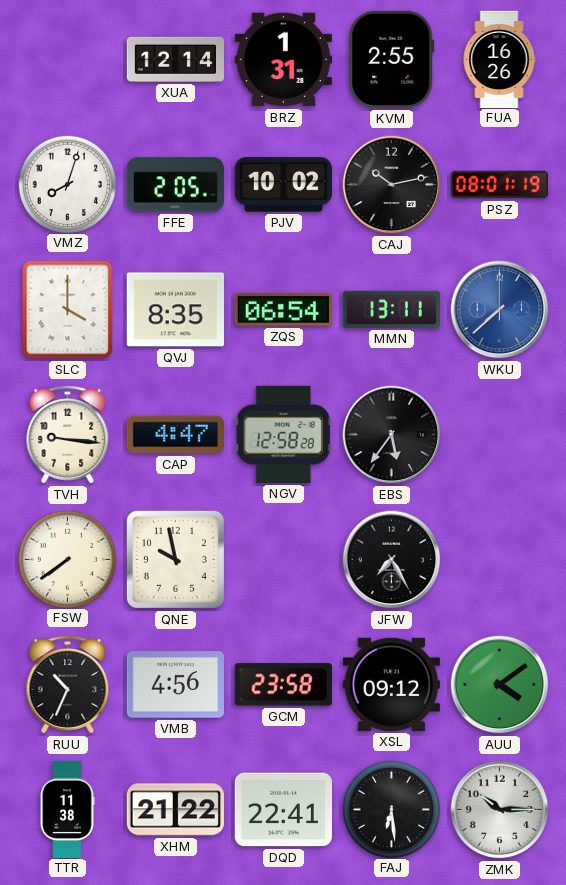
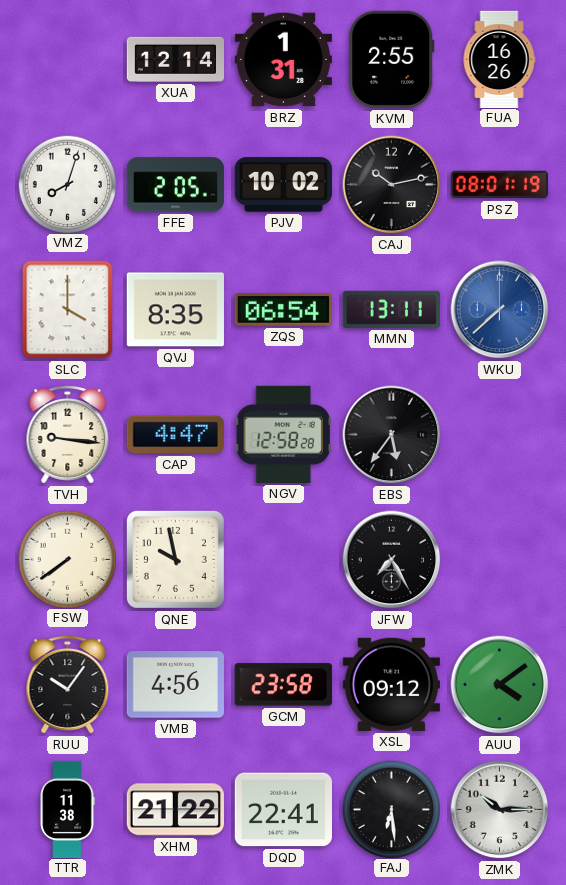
RUU: 10:34 -> 10:06
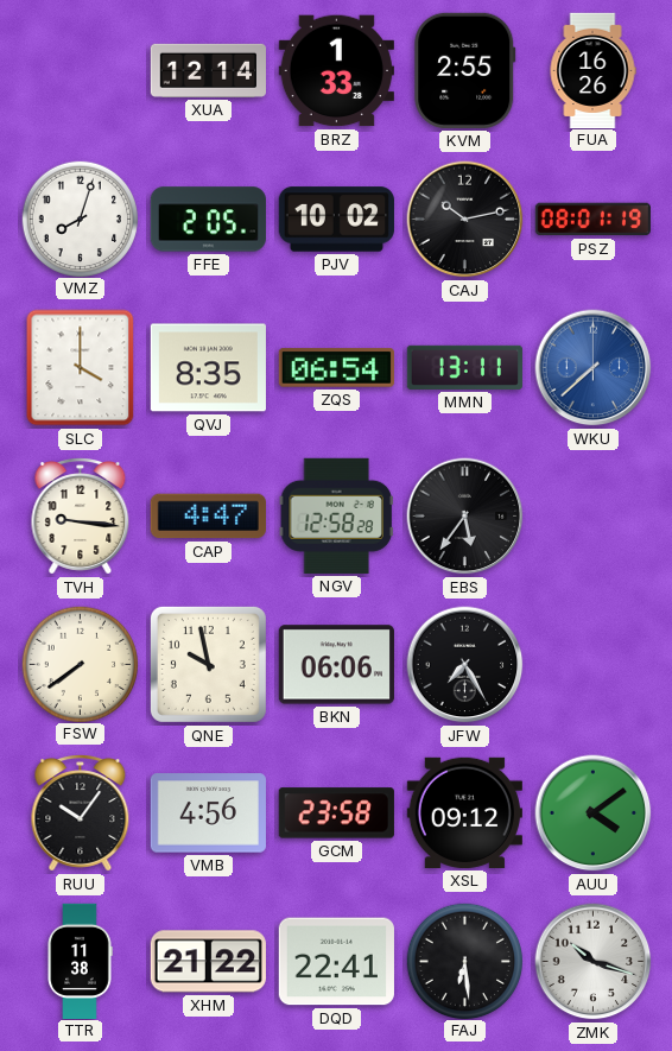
BRZ: 1:31 -> 1:33
BKN: none -> 06:06
ZMK: 10:15 -> 10:18
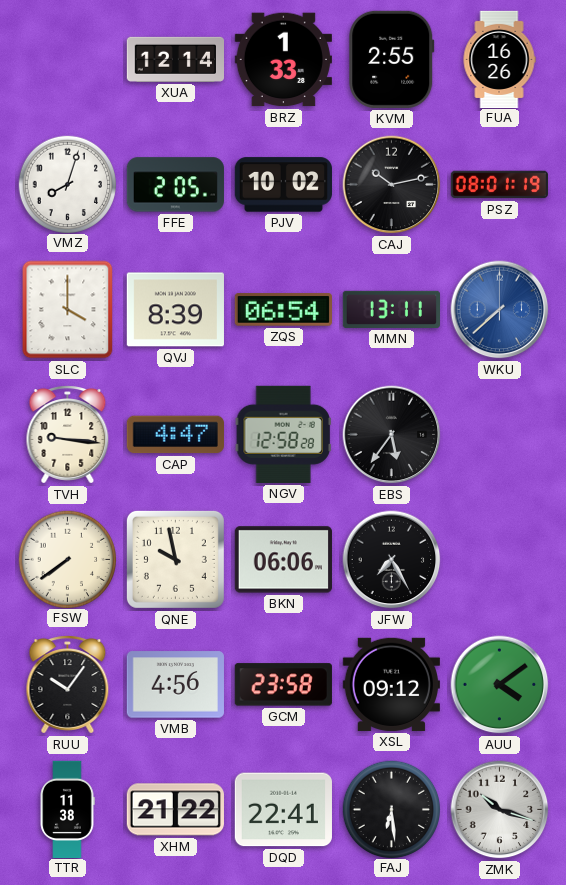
QVJ: 8:35 -> 8:39
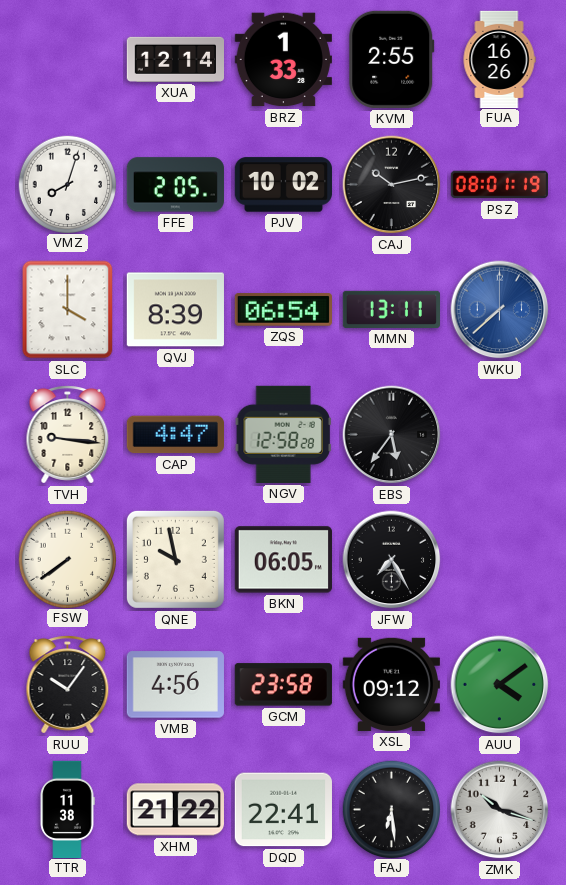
BKN: 06:06 -> 06:05
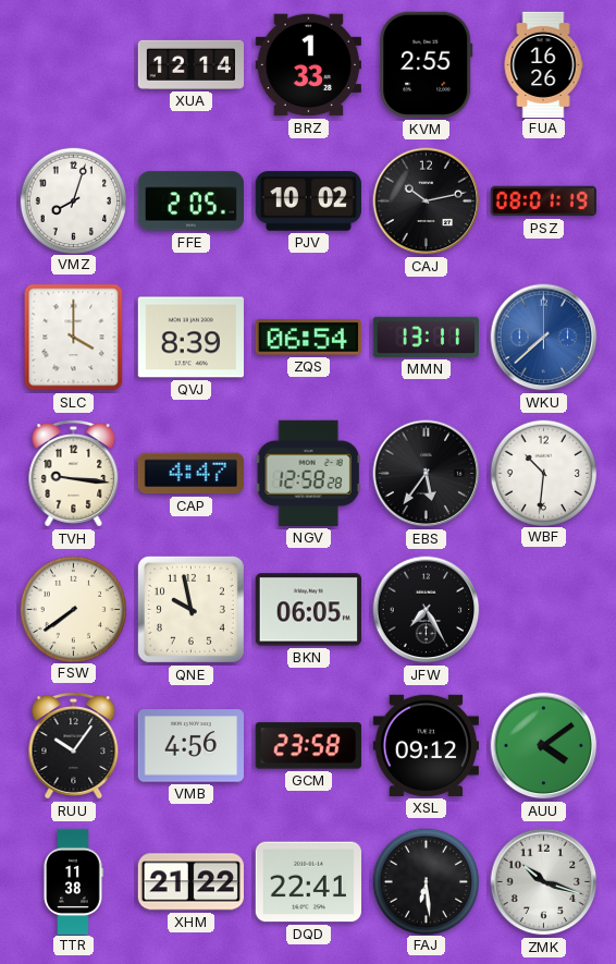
WBF: none -> 10:31
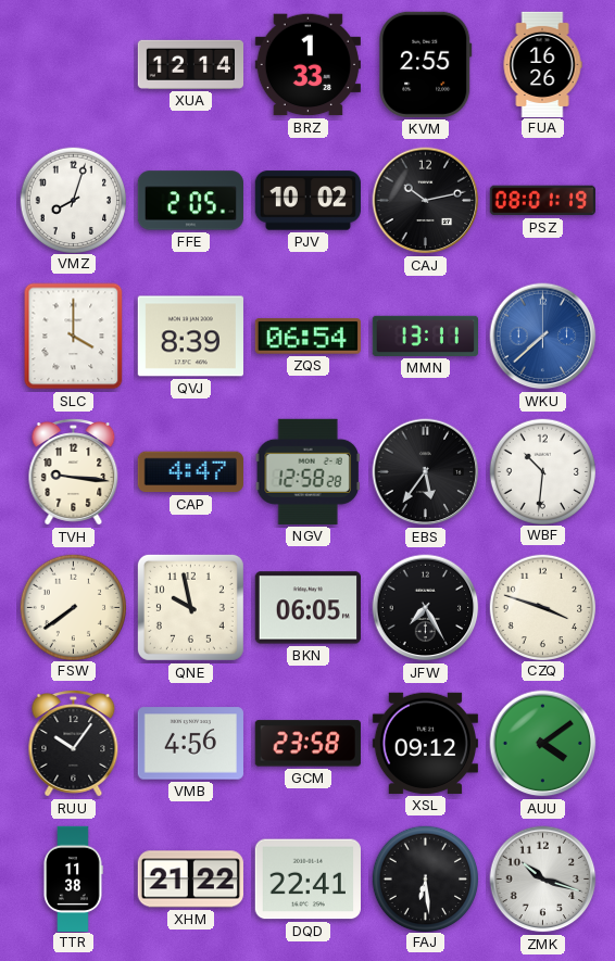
CZQ: none -> 3:48
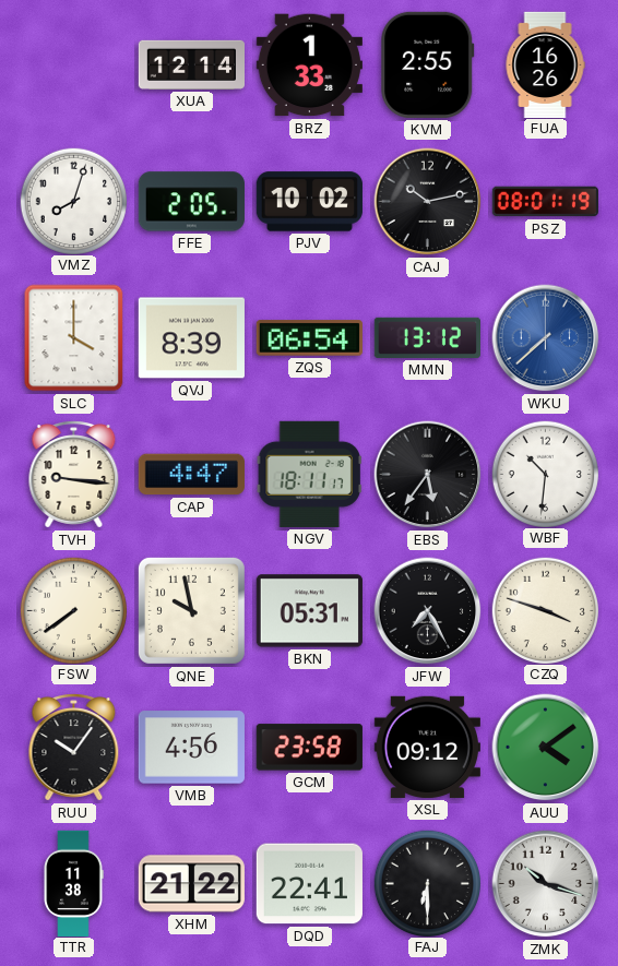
MMN: 13:11 -> 13:12
NGV: 12:58 -> 18:11
BKN: 06:05 -> 05:31
FAJ: 6:29 -> 6:30
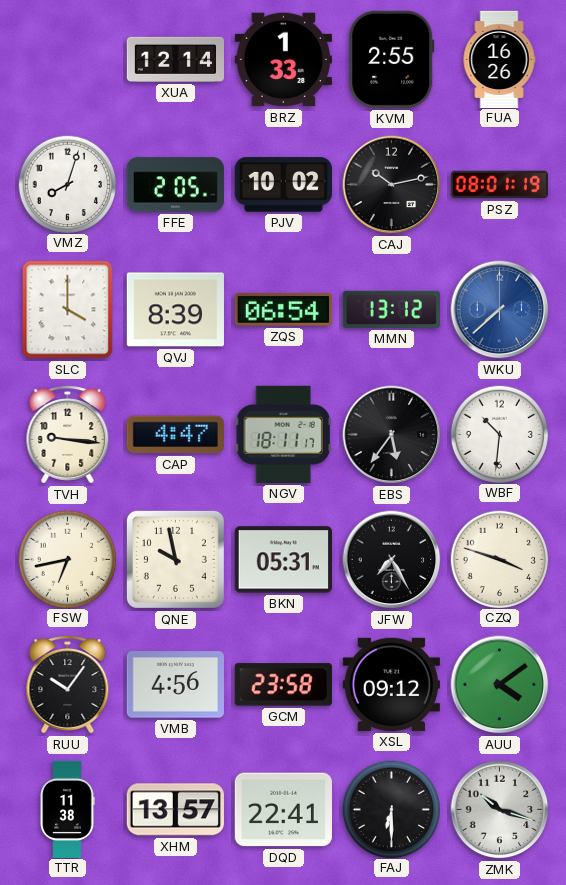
FSW: 7:39 -> 6:43
XHM: 21:22 -> 13:57
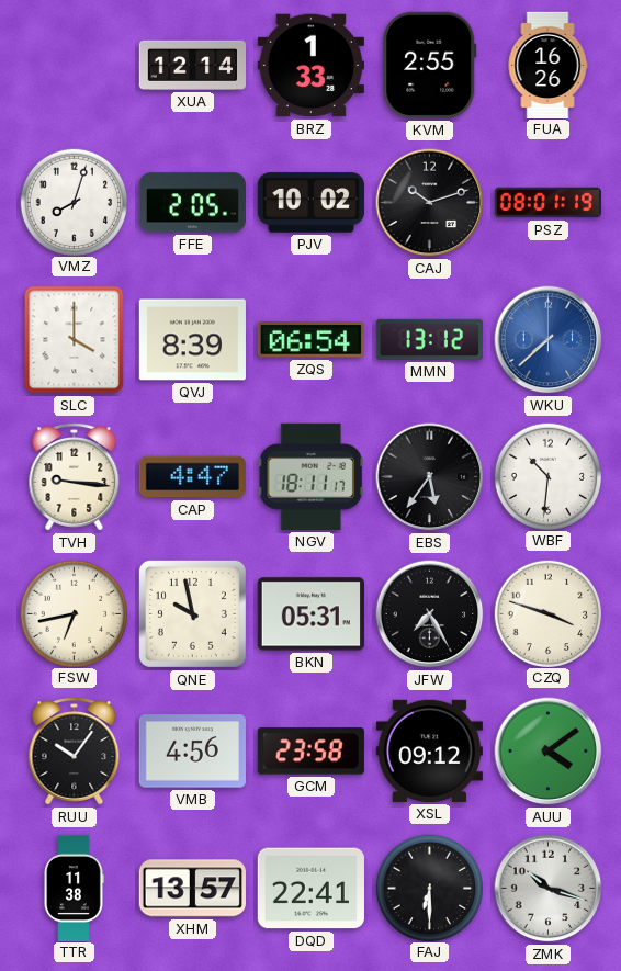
CAJ: 10:13 -> 10:12
